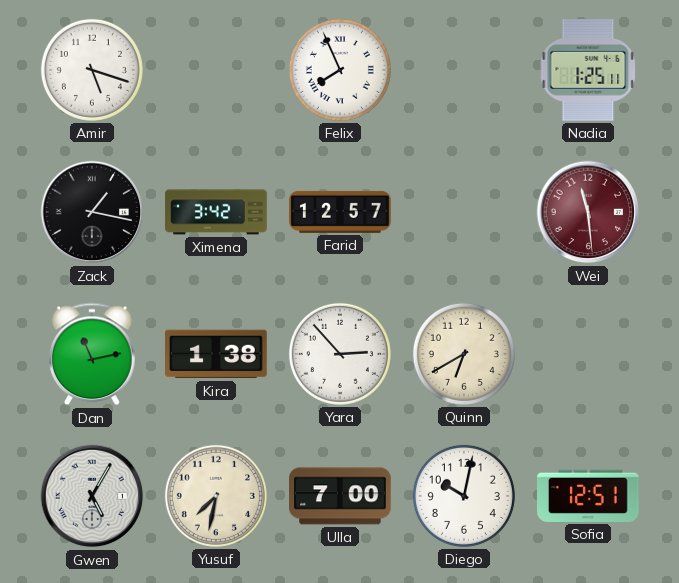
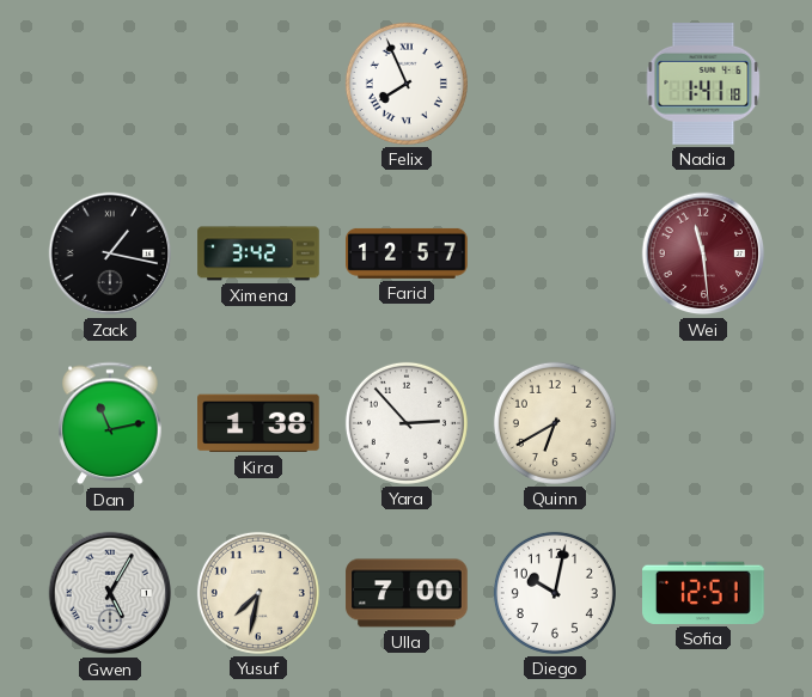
Amir: 5:18 -> none
Nadia: 1:25 -> 1:41
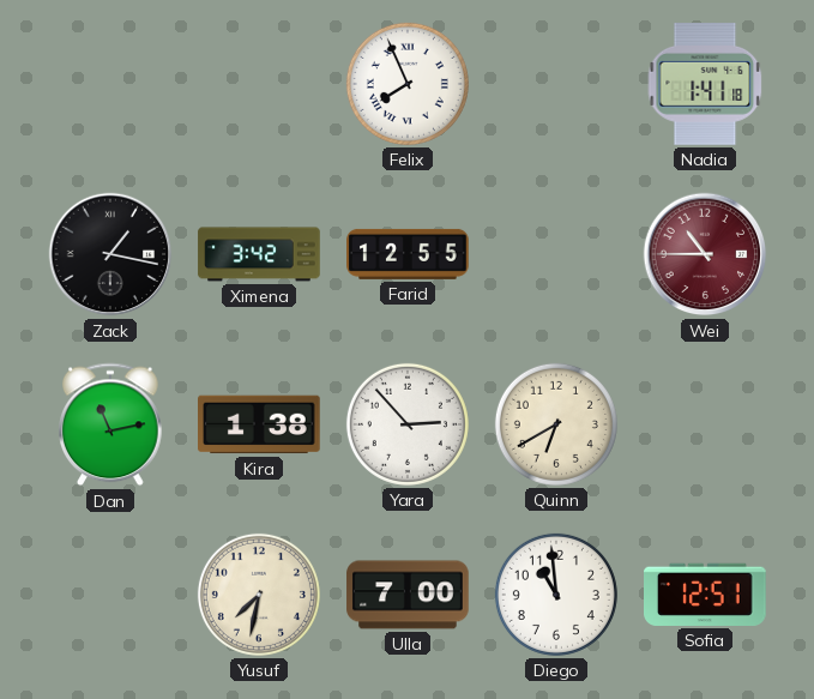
Farid: 12:57 -> 12:55
Wei: 11:29 -> 10:45
Gwen: 5:05 -> none
Diego: 10:02 -> 10:59
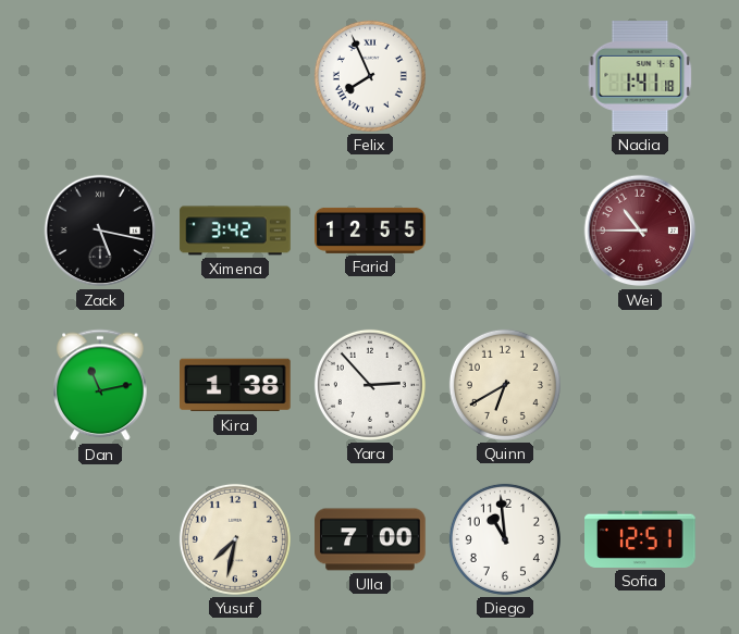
Zack: 1:17 -> 5:17
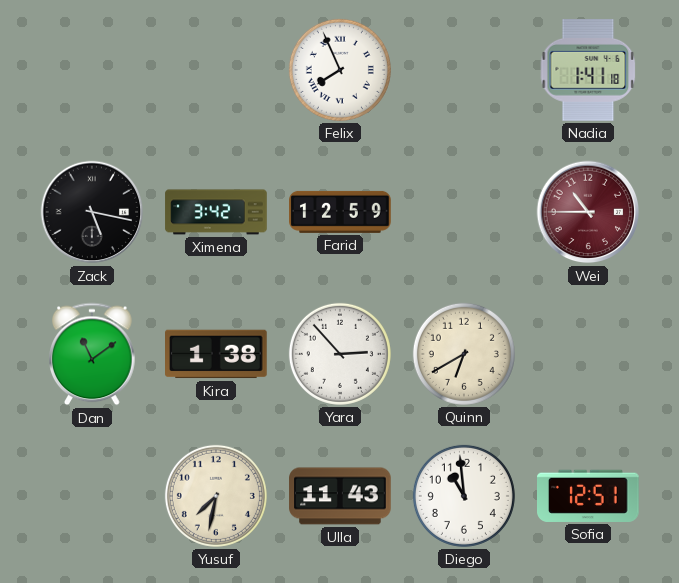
Farid: 12:55 -> 12:59
Dan: 11:13 -> 11:09
Ulla: 7:00 -> 11:43
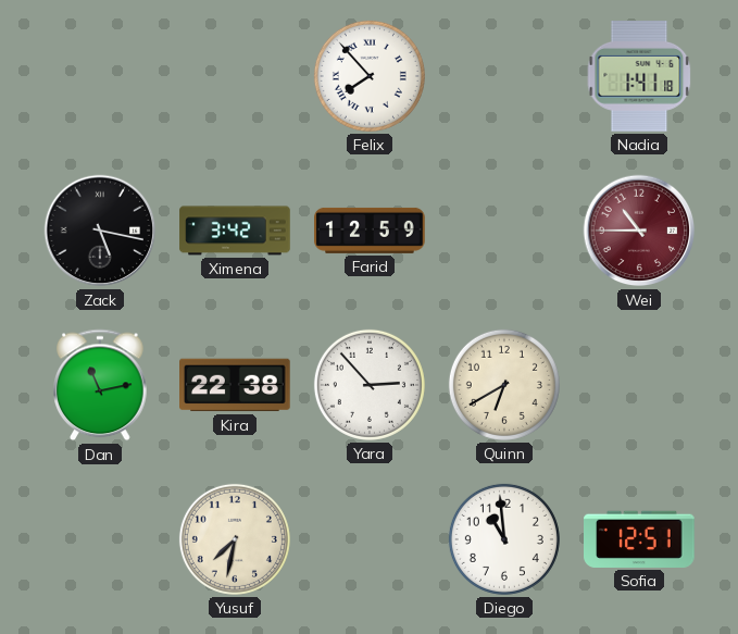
Felix: 7:56 -> 7:53
Dan: 11:09 -> 11:13
Kira: 1:38 -> 22:38
Ulla: 11:43 -> none
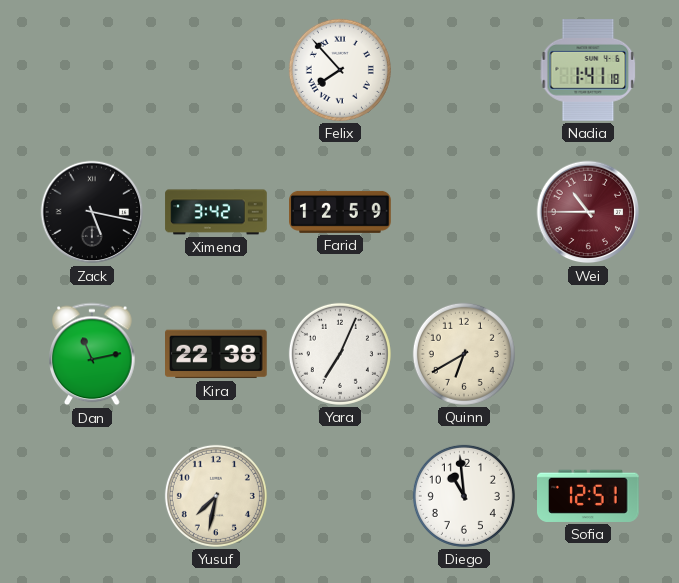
Yara: 2:53 -> 7:04
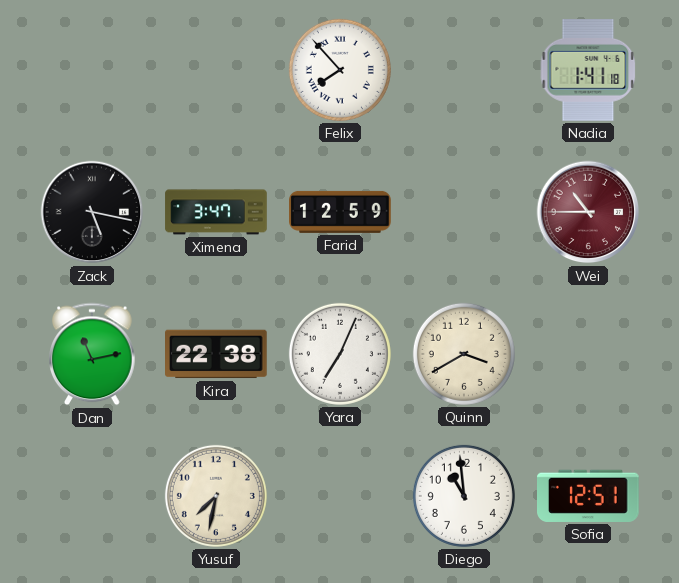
Ximena: 3:42 -> 3:47
Quinn: 6:40 -> 3:40
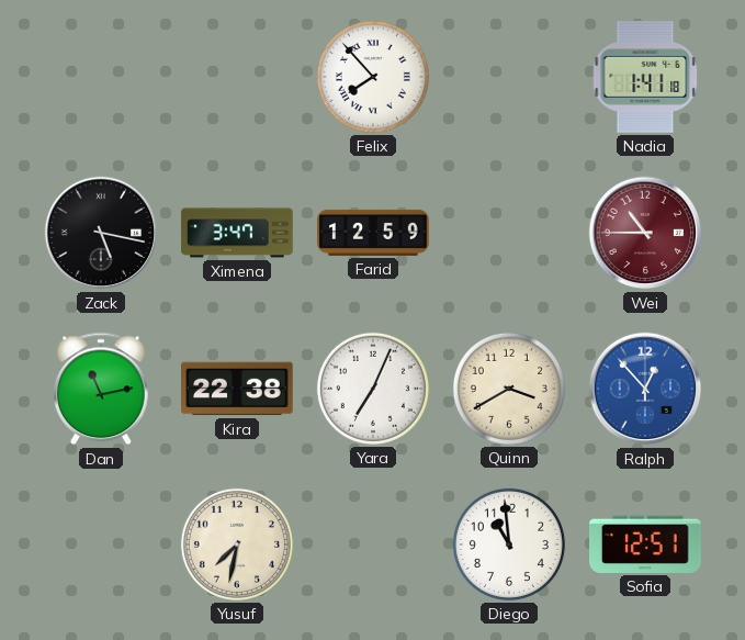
Ralph: none -> 12:53
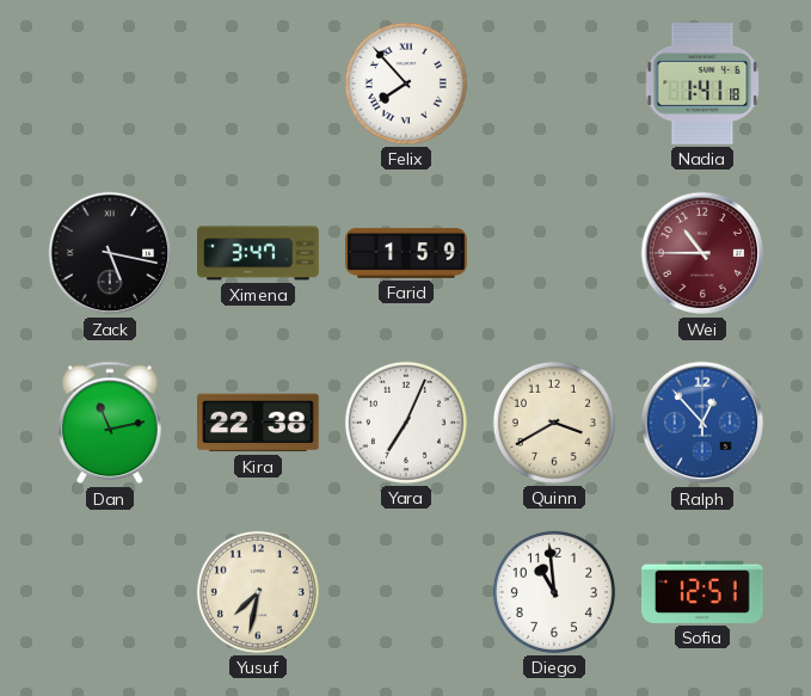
Farid: 12:59 -> 1:59
